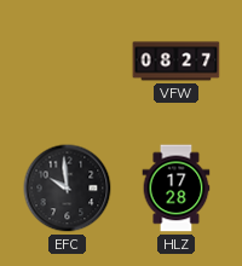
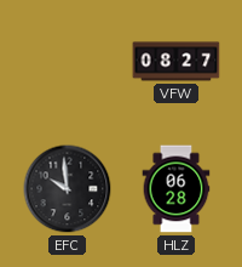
HLZ: 17:28 -> 06:28
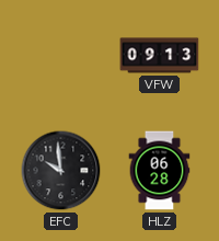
VFW: 08:27 -> 09:13
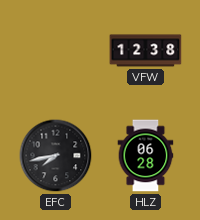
VFW: 09:13 -> 12:38
EFC: 9:59 -> 7:43
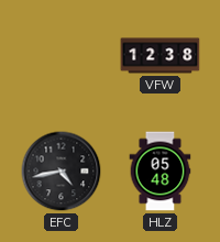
EFC: 7:43 -> 4:43
HLZ: 06:28 -> 05:48
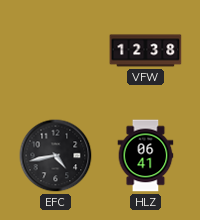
HLZ: 05:48 -> 06:41
